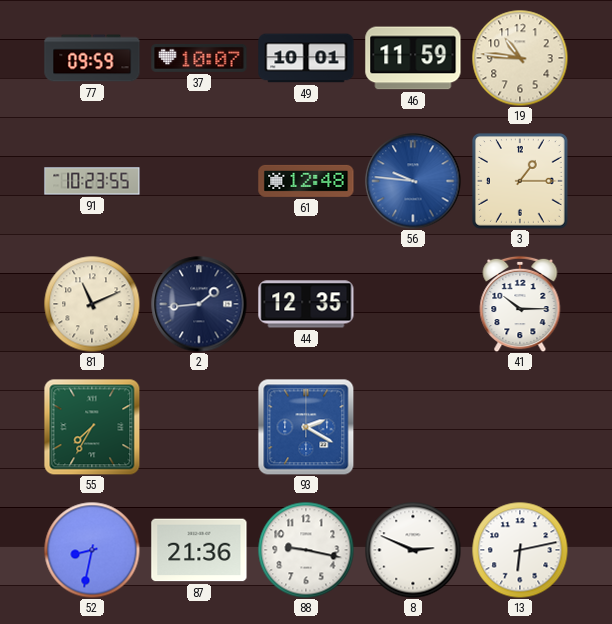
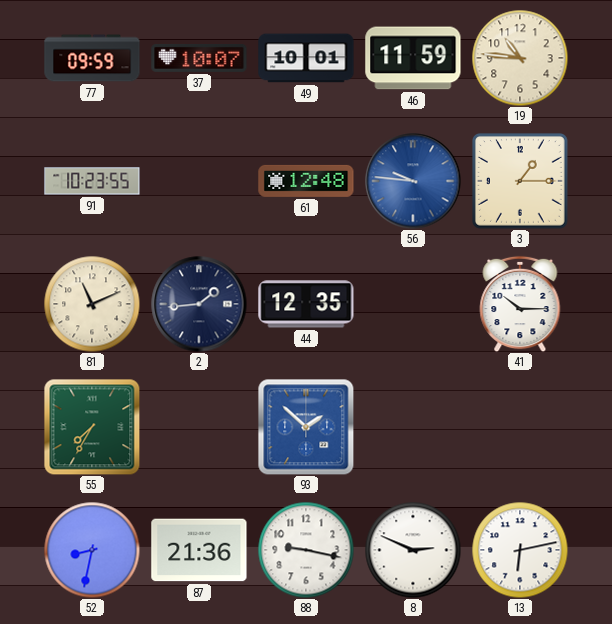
93: 2:20 -> 1:52
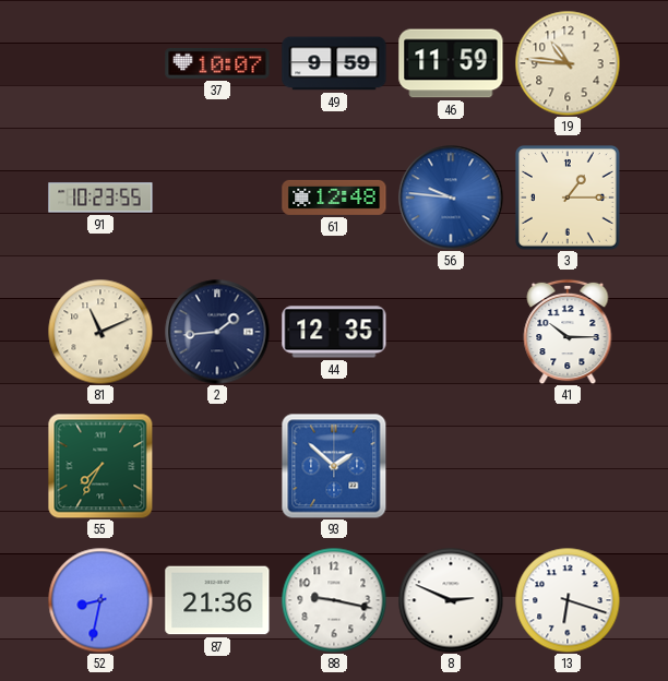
77: 09:59 -> none
49: 10:01 -> 9:59
13: 6:13 -> 6:18
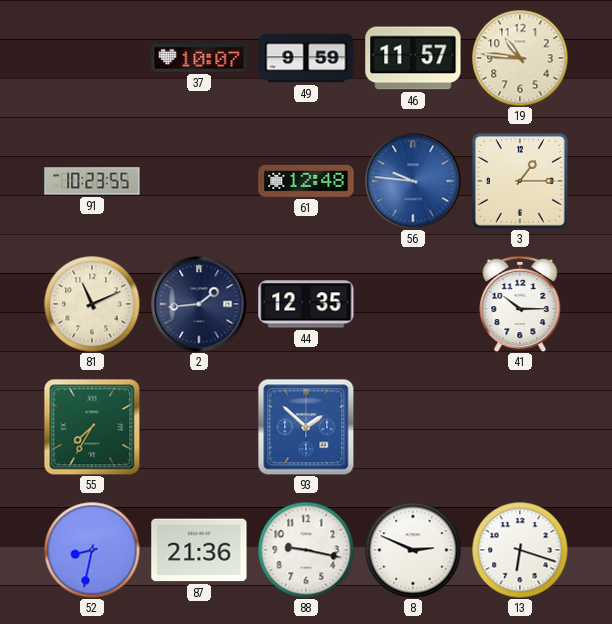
46: 11:59 -> 11:57
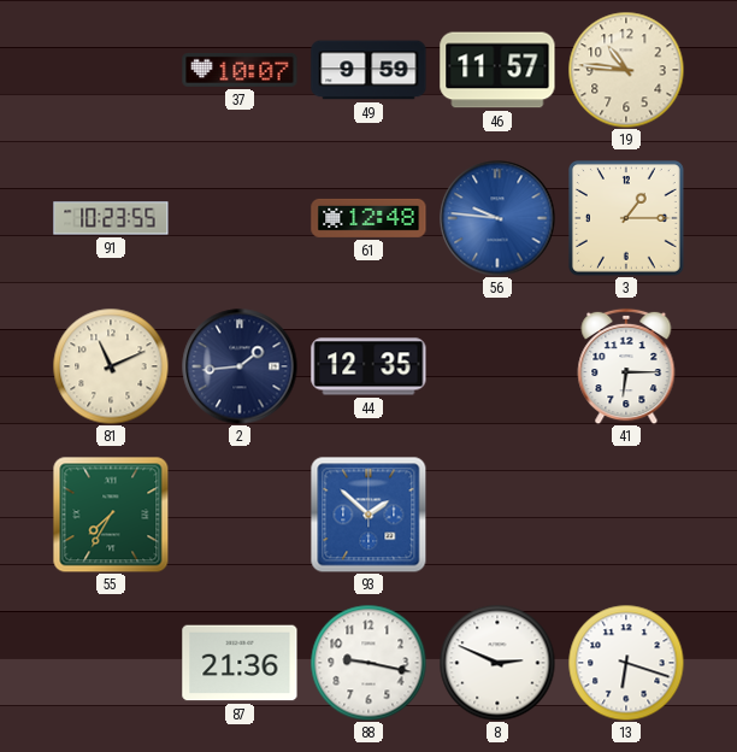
41: 10:15 -> 6:15
52: 8:32 -> none
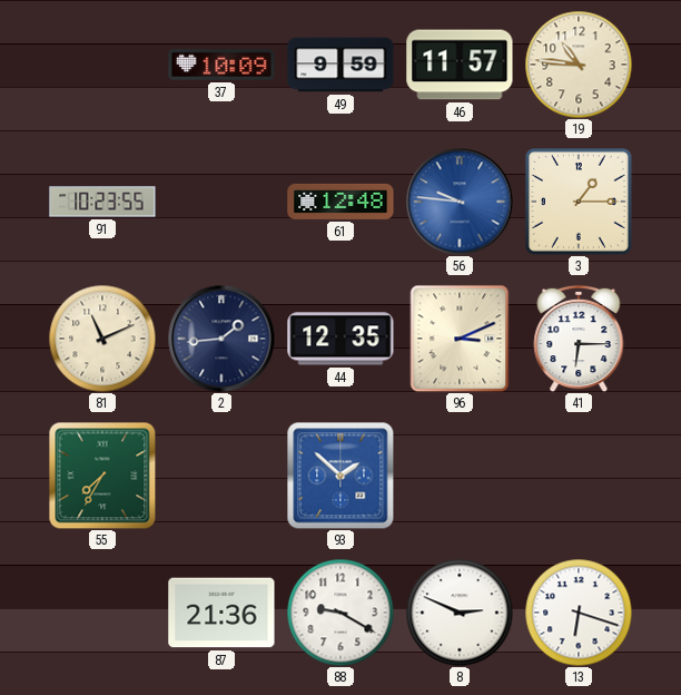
37: 10:07 -> 10:09
96: none -> 3:11
88: 9:17 -> 9:20
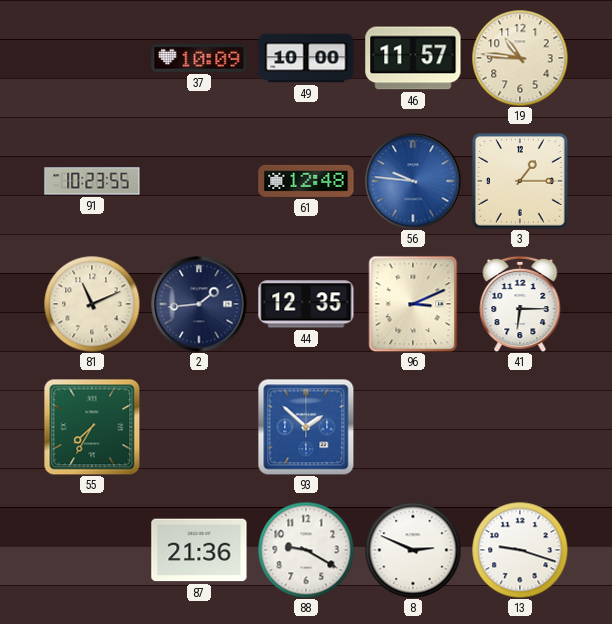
49: 9:59 -> 10:00
13: 6:18 -> 9:18
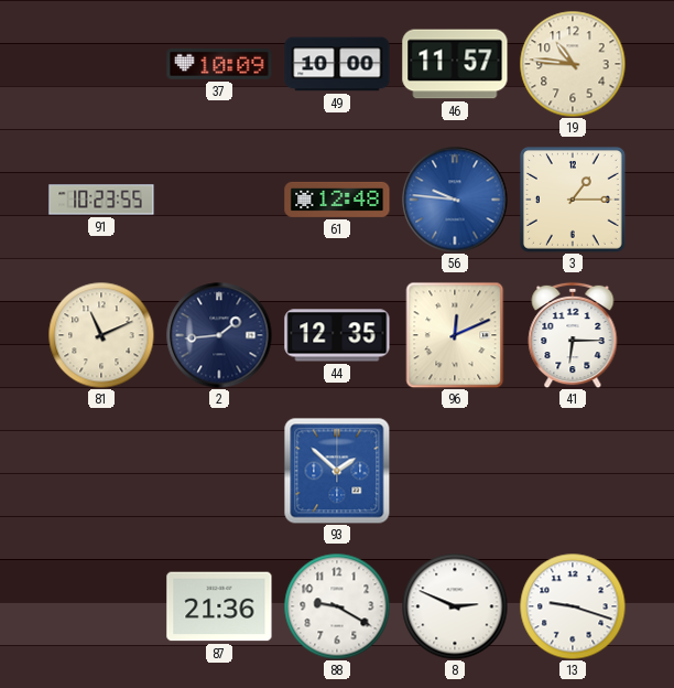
96: 3:11 -> 12:11
55: 7:35 -> none
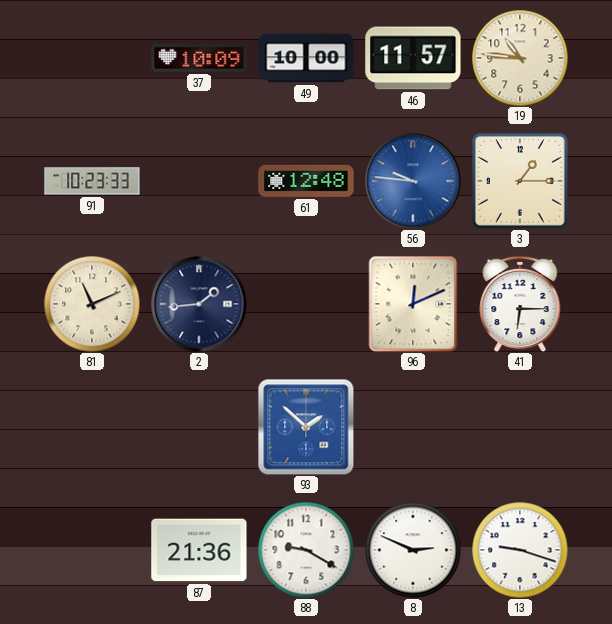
91: 10:23:55 -> 10:23:33
44: 12:35 -> none
